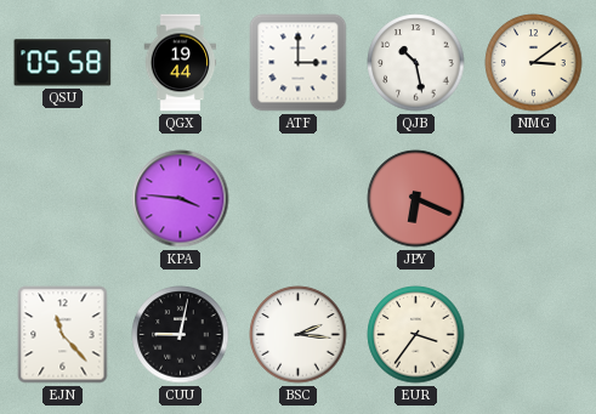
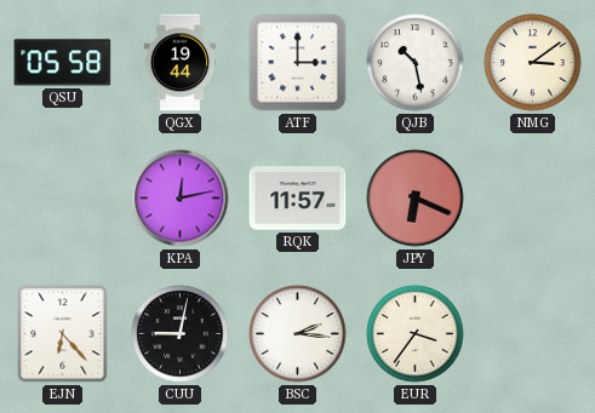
KPA: 3:46 -> 12:13
RQK: none -> 11:57
EJN: 11:23 -> 6:23
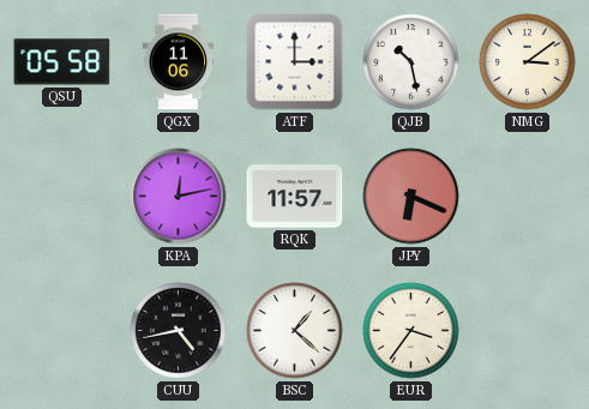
QGX: 19:44 -> 11:06
EJN: 6:23 -> none
CUU: 9:02 -> 4:43
BSC: 2:16 -> 1:22
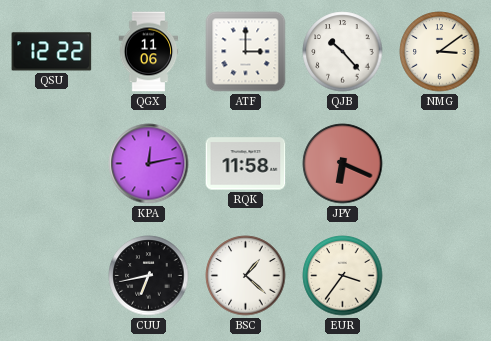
QSU: 05:58 -> 12:22
QJB: 10:28 -> 10:23
RQK: 11:57 -> 11:58
CUU: 4:43 -> 6:43
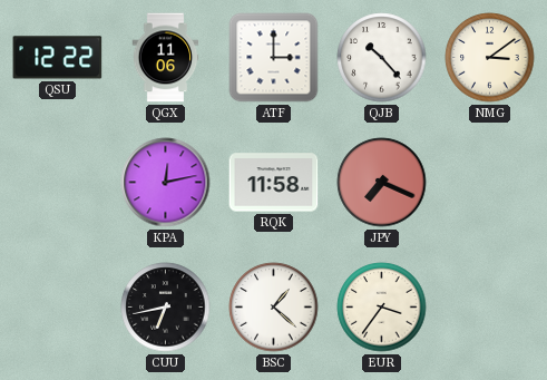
JPY: 6:19 -> 7:19
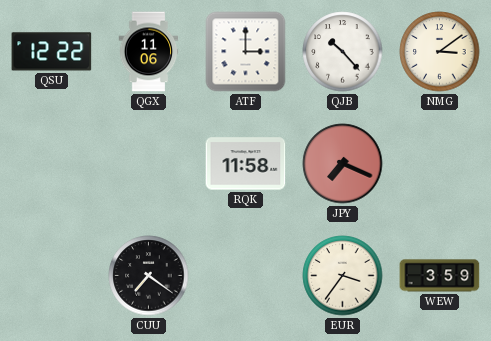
KPA: 12:13 -> none
CUU: 6:43 -> 7:21
BSC: 1:22 -> none
WEW: none -> 3:59
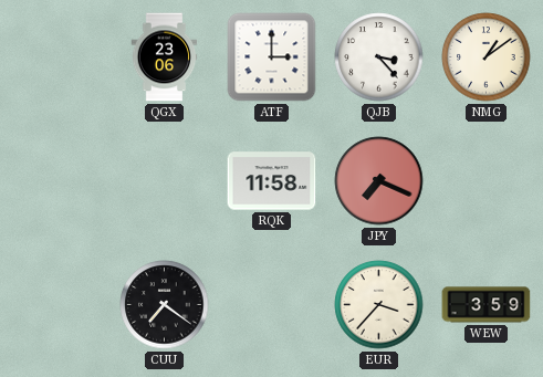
QSU: 12:22 -> none
QGX: 11:06 -> 23:06
QJB: 10:23 -> 3:23
NMG: 3:09 -> 1:09
EUR: 3:36 -> 3:37
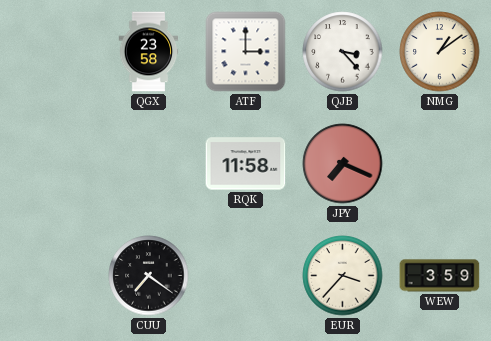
QGX: 23:06 -> 23:58
